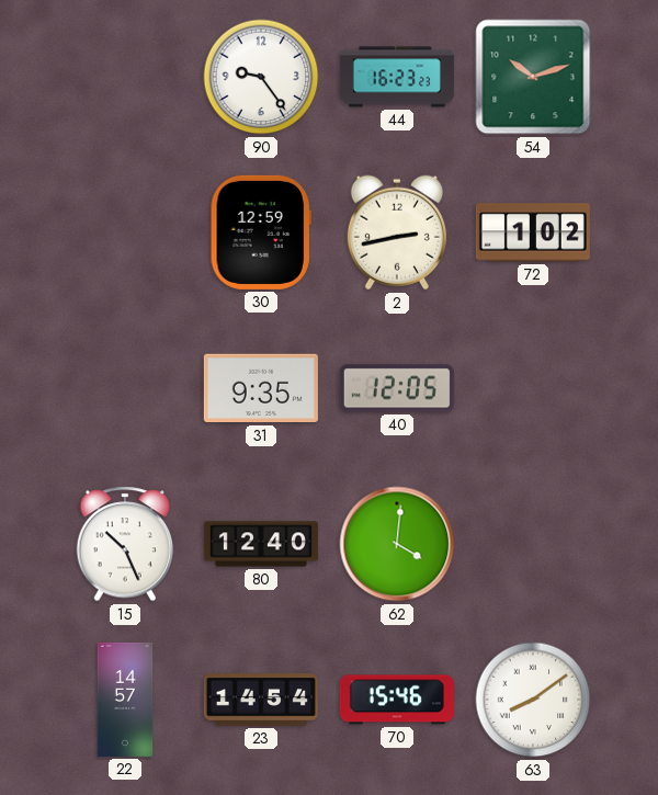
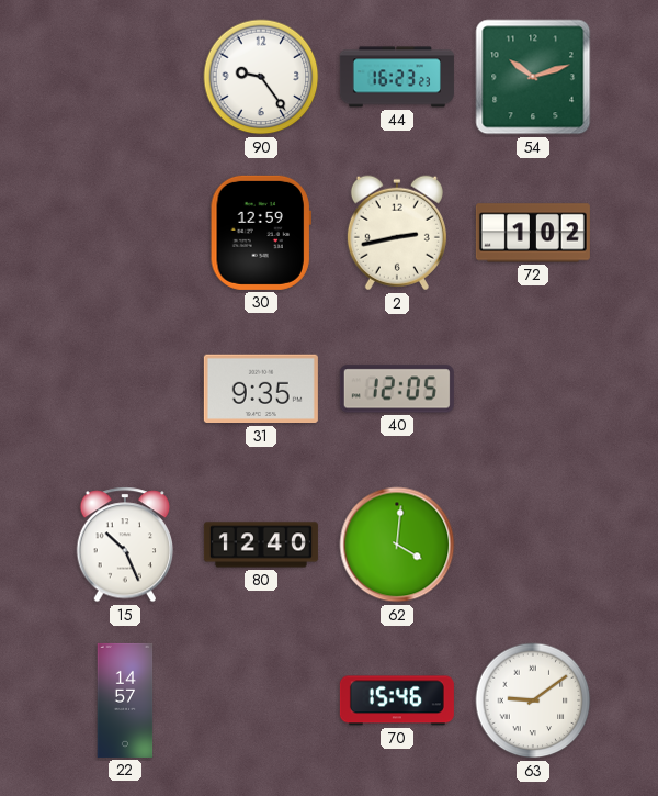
23: 14:54 -> none
63: 8:09 -> 9:09
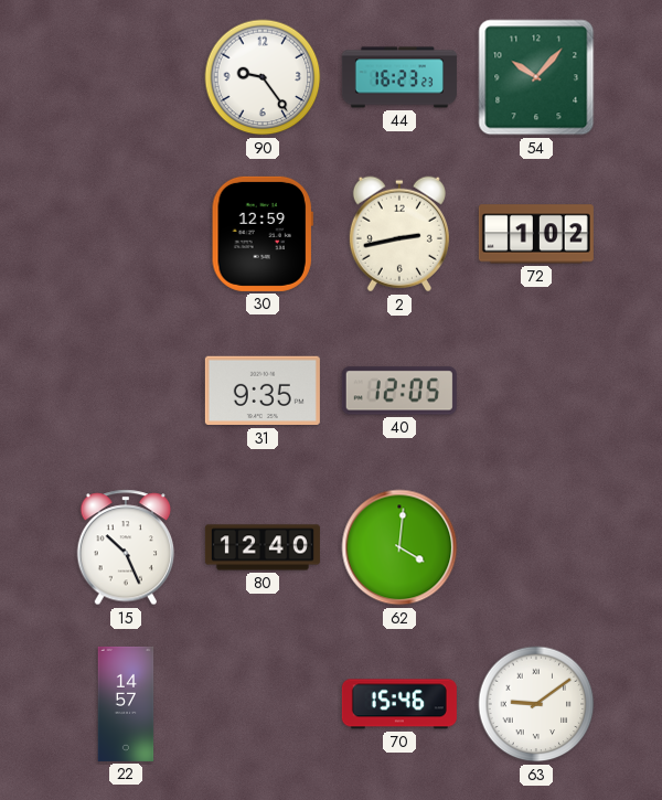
54: 10:12 -> 10:07
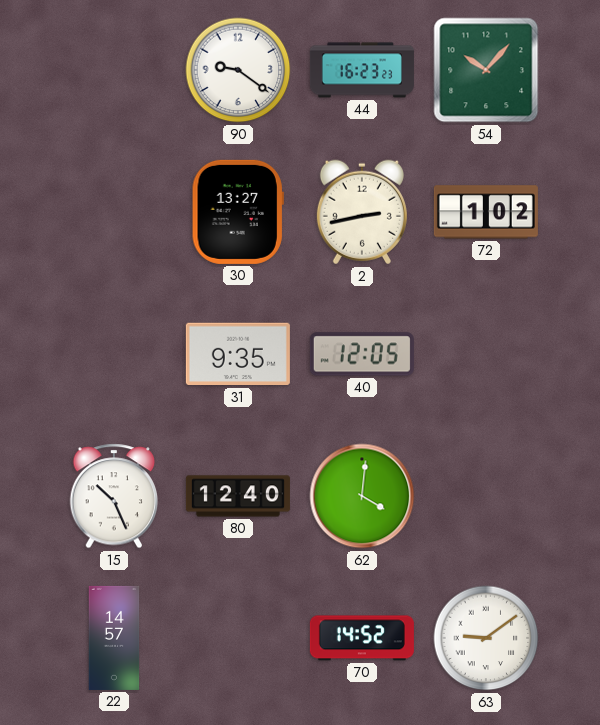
90: 9:24 -> 9:21
30: 12:59 -> 13:27
70: 15:46 -> 14:52
